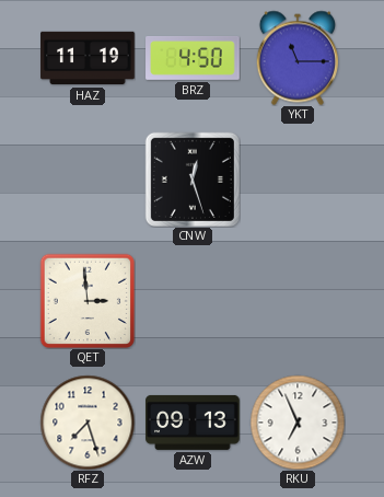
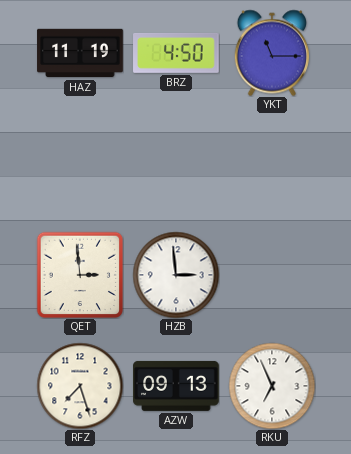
CNW: 12:27 -> none
HZB: none -> 2:59
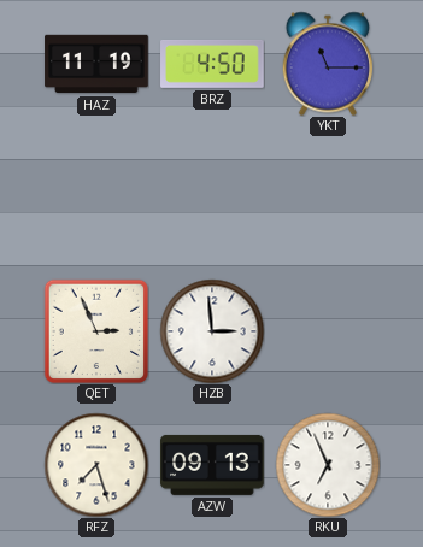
QET: 2:59 -> 2:56
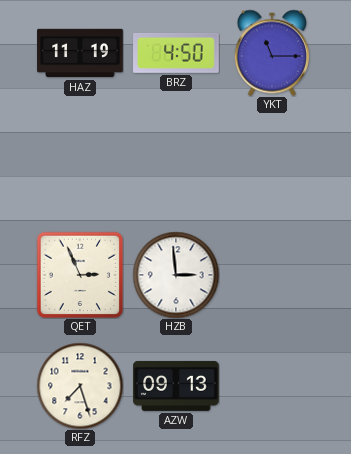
RKU: 6:56 -> none
